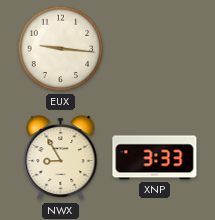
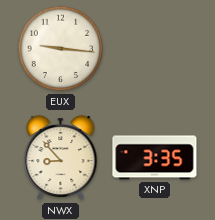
NWX: 8:55 -> 8:53
XNP: 3:33 -> 3:35
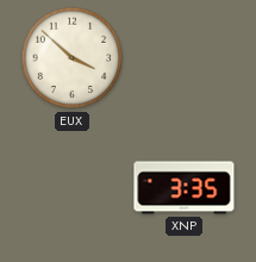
EUX: 9:16 -> 3:52
NWX: 8:53 -> none
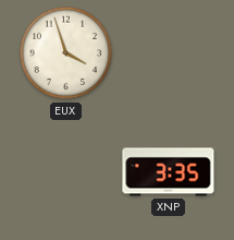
EUX: 3:52 -> 3:57
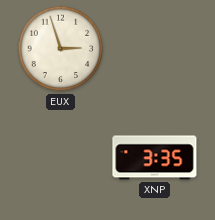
EUX: 3:57 -> 2:57
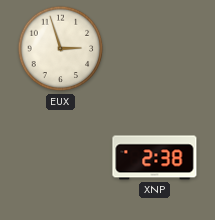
XNP: 3:35 -> 2:38
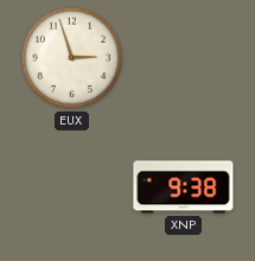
XNP: 2:38 -> 9:38
